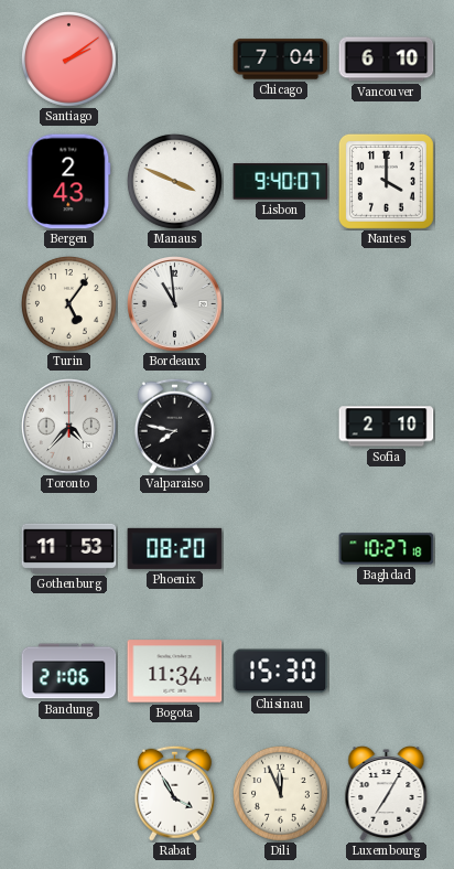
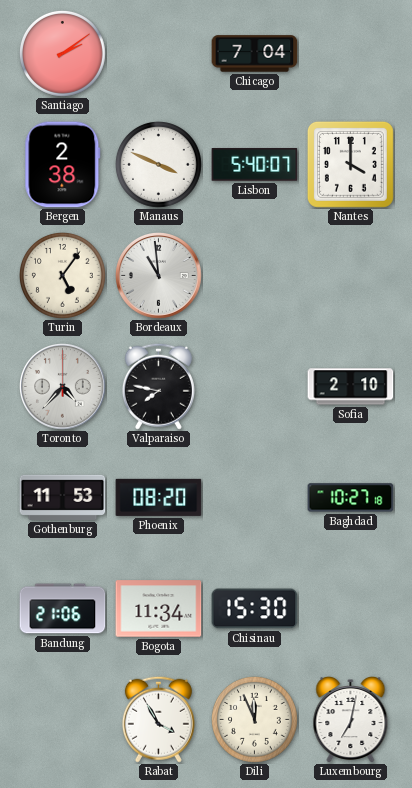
Vancouver: 6:10 -> none
Bergen: 2:43 -> 2:38
Lisbon: 9:40 -> 5:40
Luxembourg: 7:05 -> 7:02
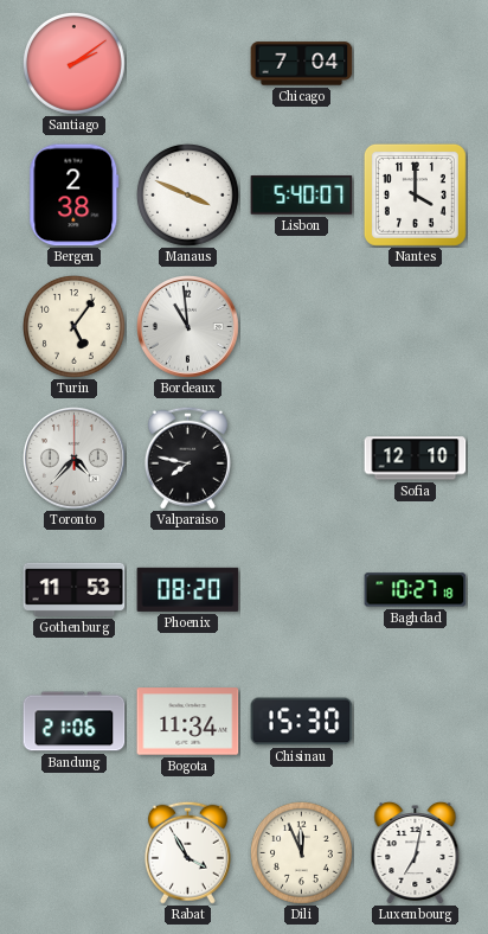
Sofia: 2:10 -> 12:10
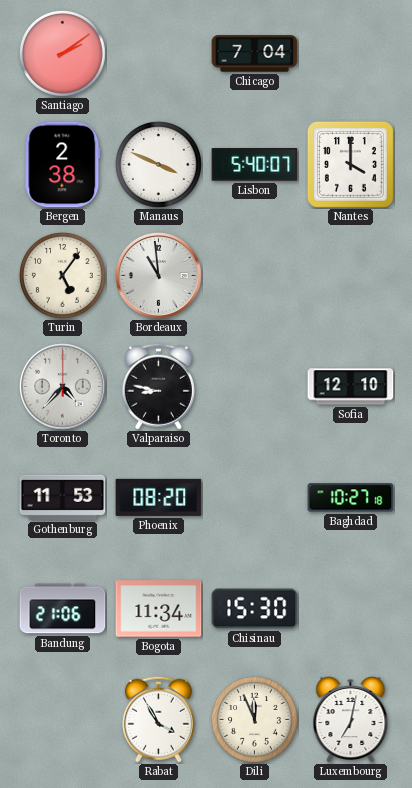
Valparaiso: 7:47 -> 8:47
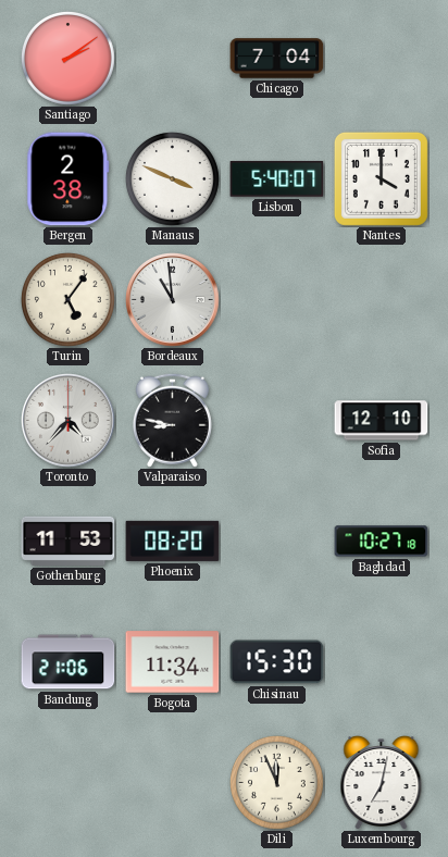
Rabat: 3:55 -> none
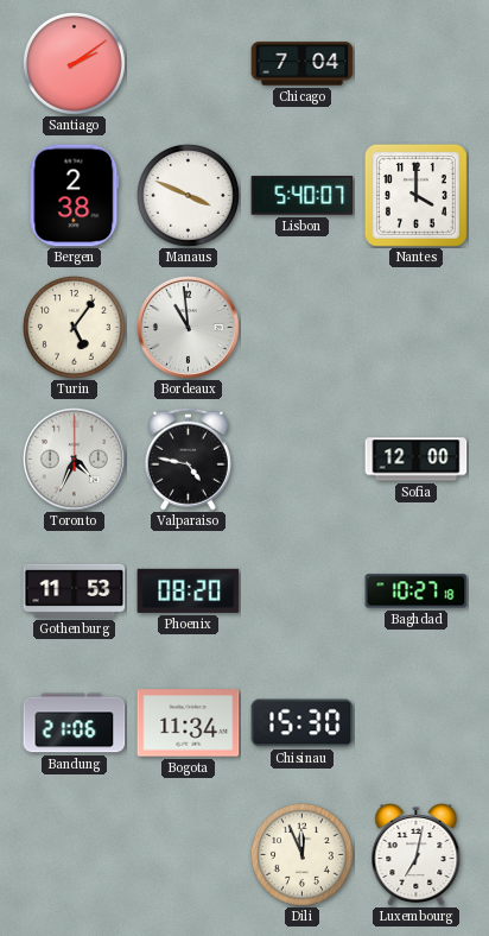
Toronto: 4:37 -> 4:34
Valparaiso: 8:47 -> 4:47
Sofia: 12:10 -> 12:00
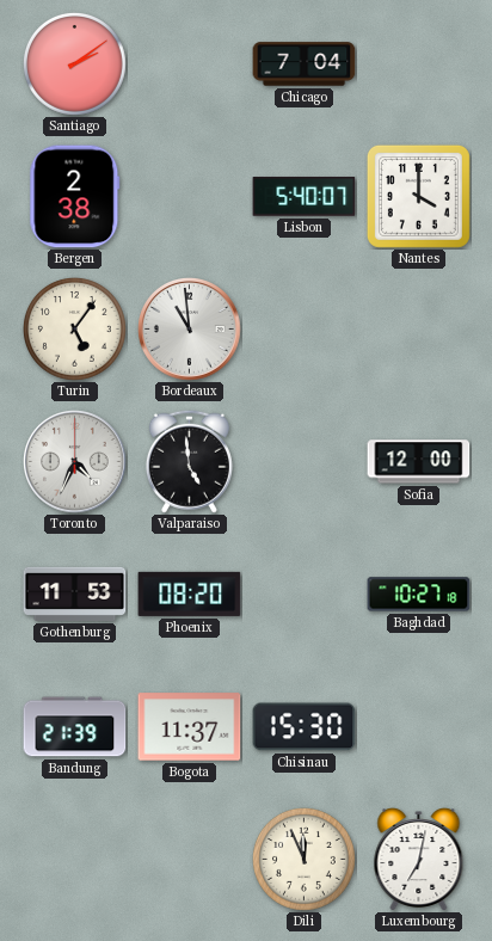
Manaus: 3:49 -> none
Valparaiso: 4:47 -> 4:59
Bandung: 21:06 -> 21:39
Bogota: 11:34 -> 11:37
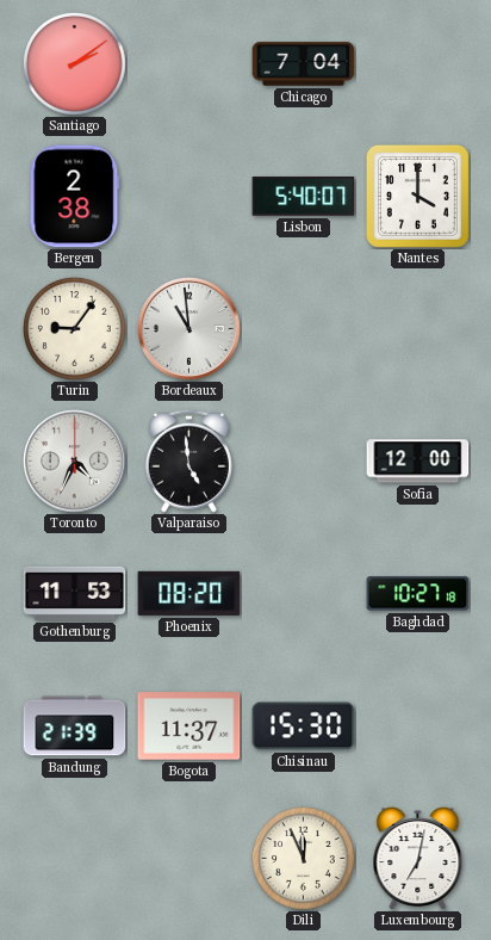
Turin: 5:06 -> 9:06
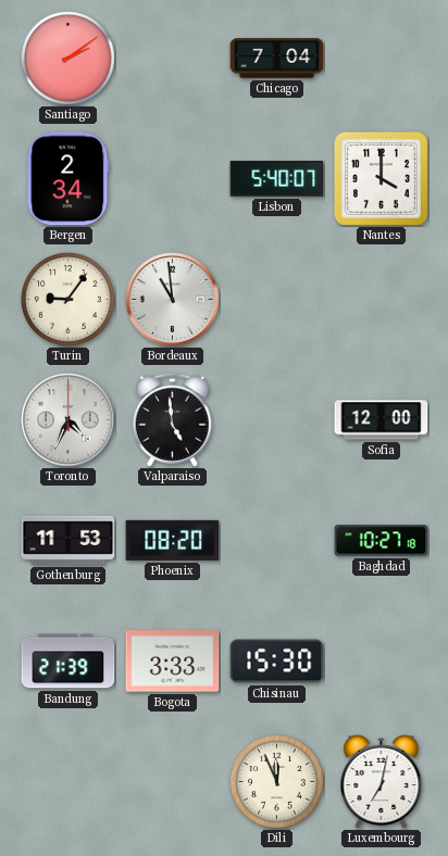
Bergen: 2:38 -> 2:34
Bogota: 11:37 -> 3:33
